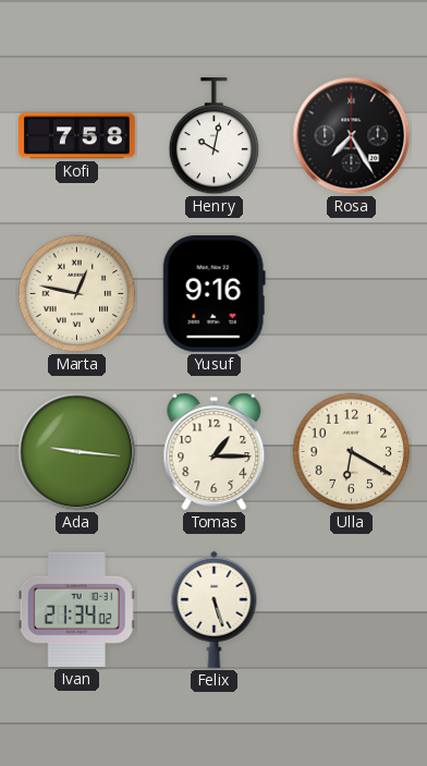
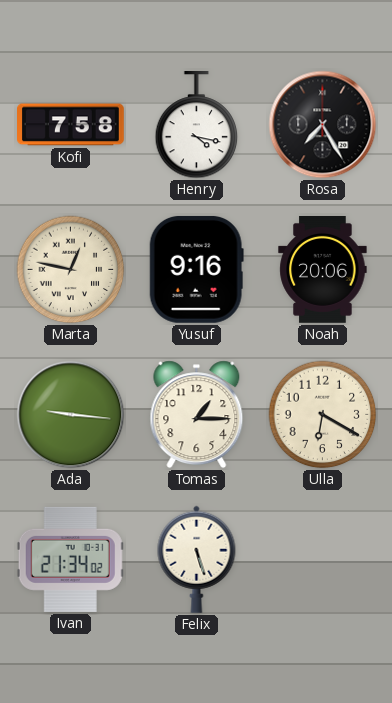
Henry: 10:02 -> 4:17
Noah: none -> 20:06
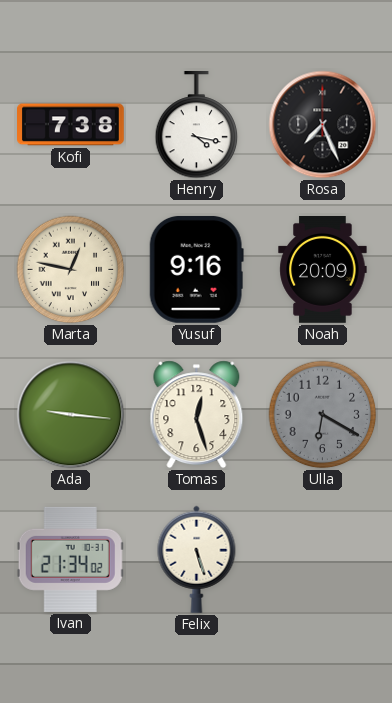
Kofi: 7:58 -> 7:38
Rosa: 7:25 -> 7:26
Noah: 20:06 -> 20:09
Tomas: 1:15 -> 12:27
Ulla dial: cream -> grey
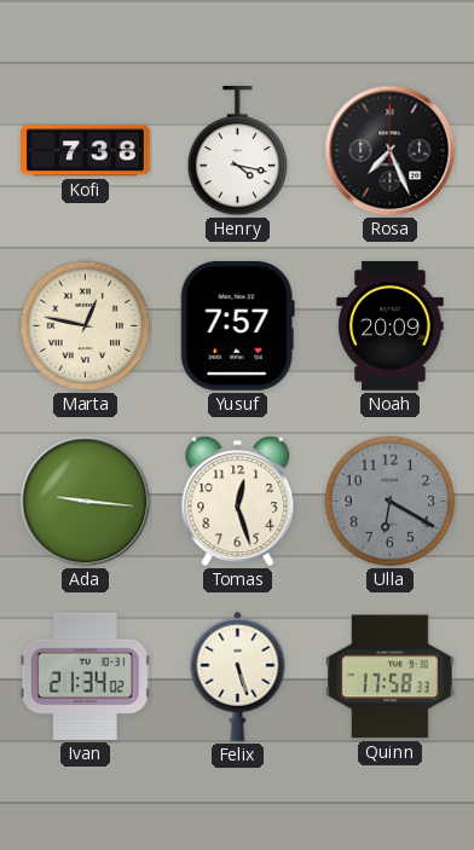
Yusuf: 9:16 -> 7:57
Quinn: none -> 17:58
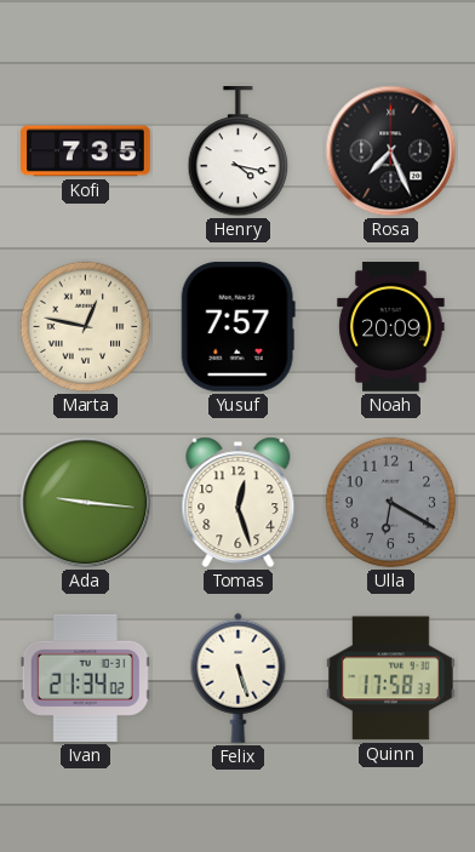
Kofi: 7:38 -> 7:35
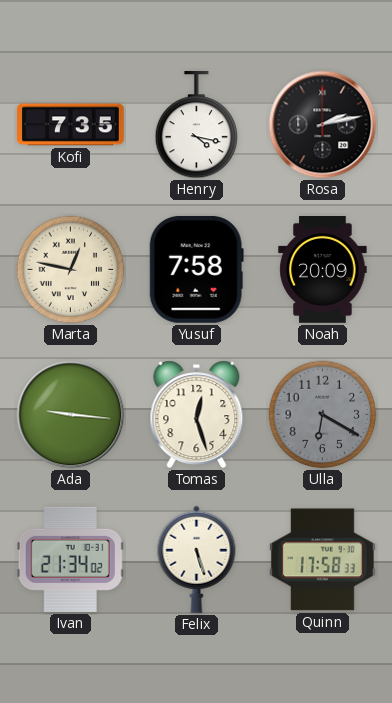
Rosa: 7:26 -> 2:13
Yusuf: 7:57 -> 7:58
